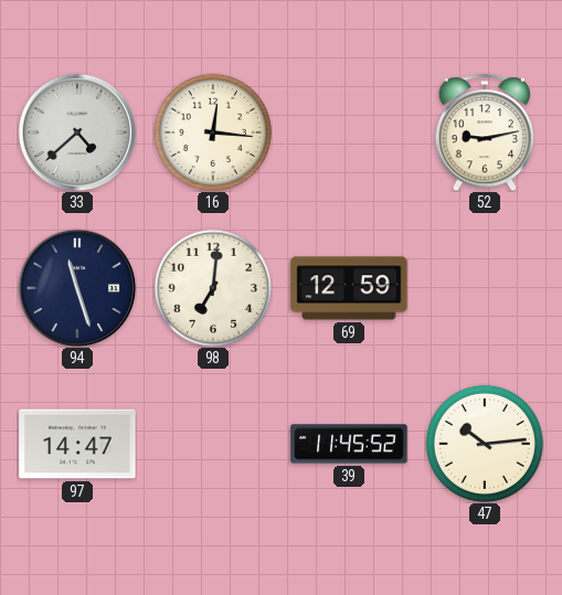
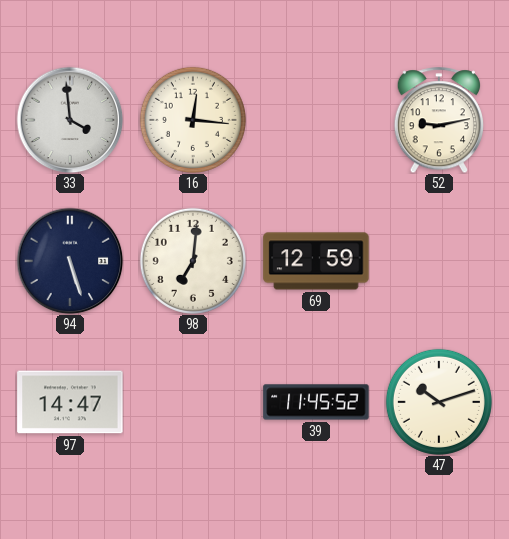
33: 4:38 -> 3:59
94: 11:27 -> 5:27
47: 10:14 -> 10:12
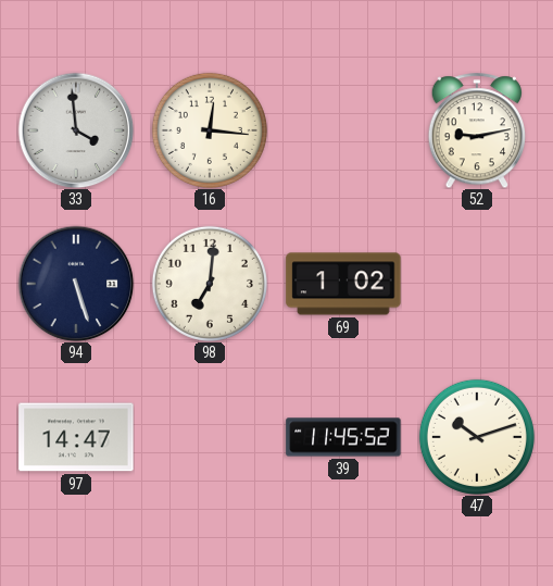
69: 12:59 -> 1:02
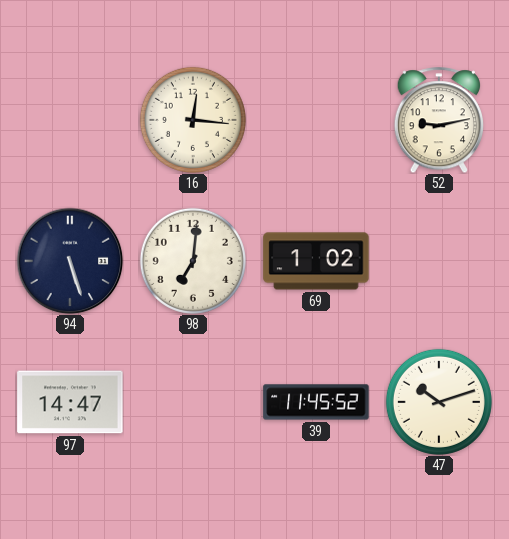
33: 3:59 -> none
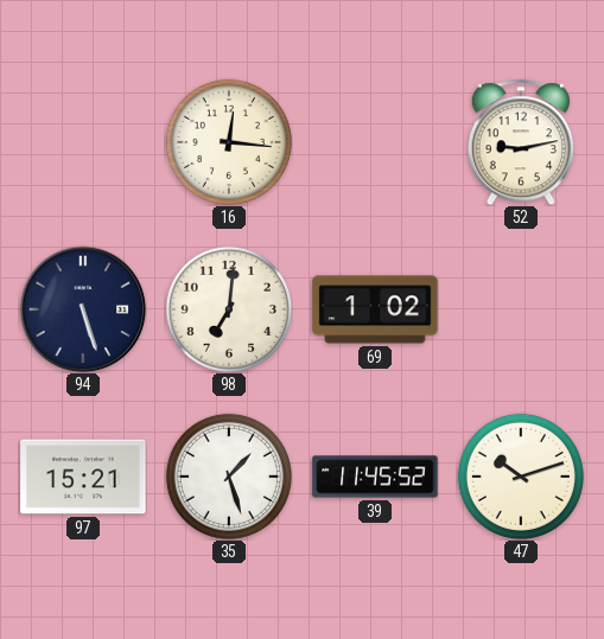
97: 14:47 -> 15:21
35: none -> 1:27
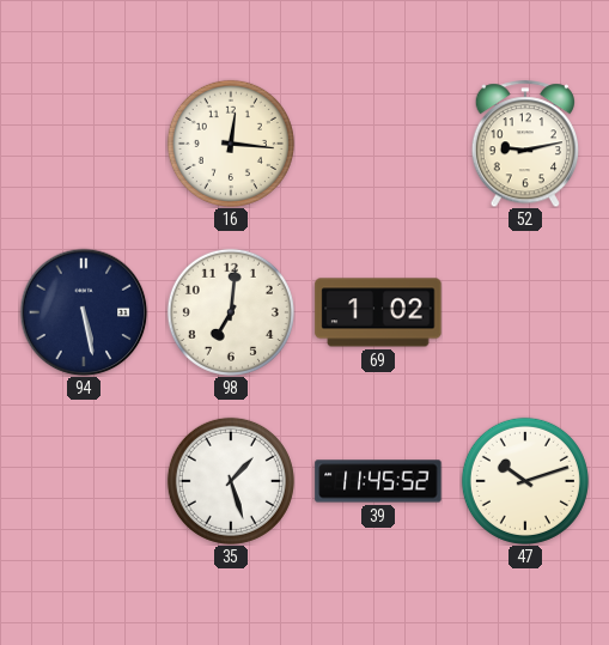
94: 5:27 -> 5:28
97: 15:21 -> none
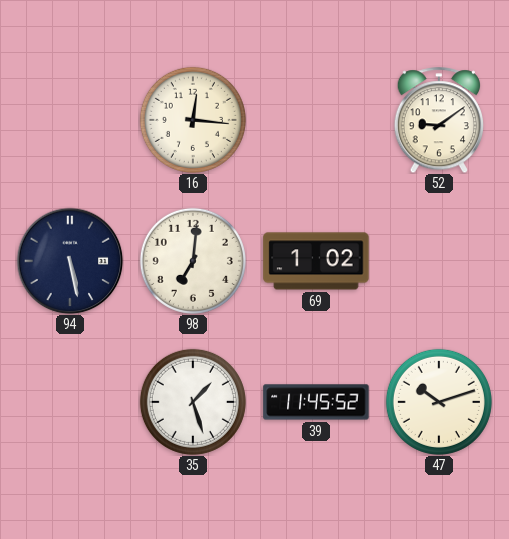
52: 9:13 -> 9:09
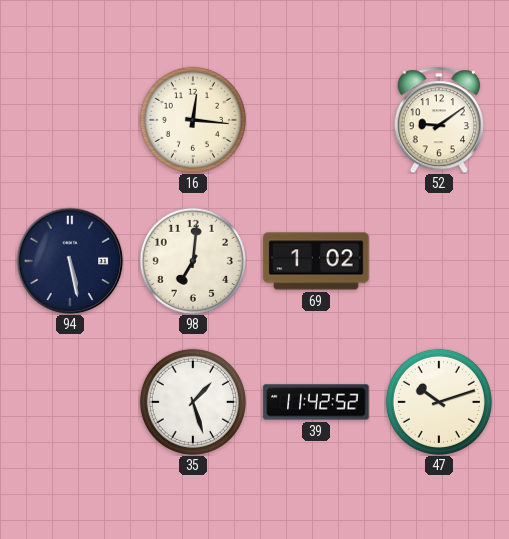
39: 11:45 -> 11:42
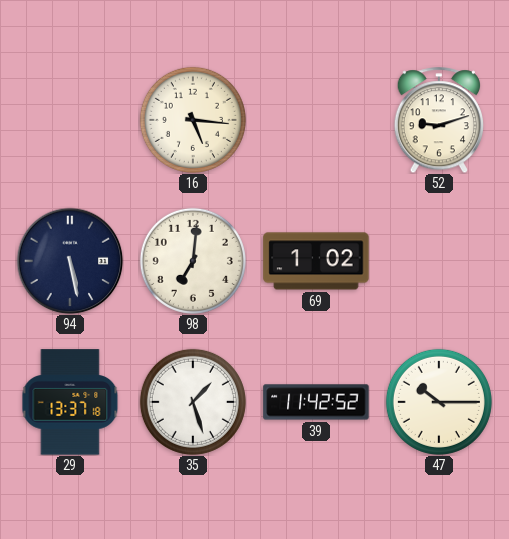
16: 12:16 -> 5:16
52: 9:09 -> 9:12
29: none -> 13:37
47: 10:12 -> 10:15
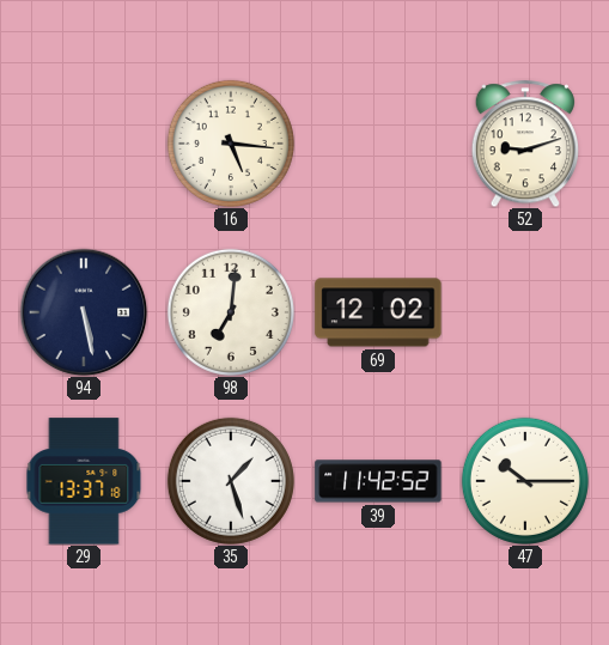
69: 1:02 -> 12:02
